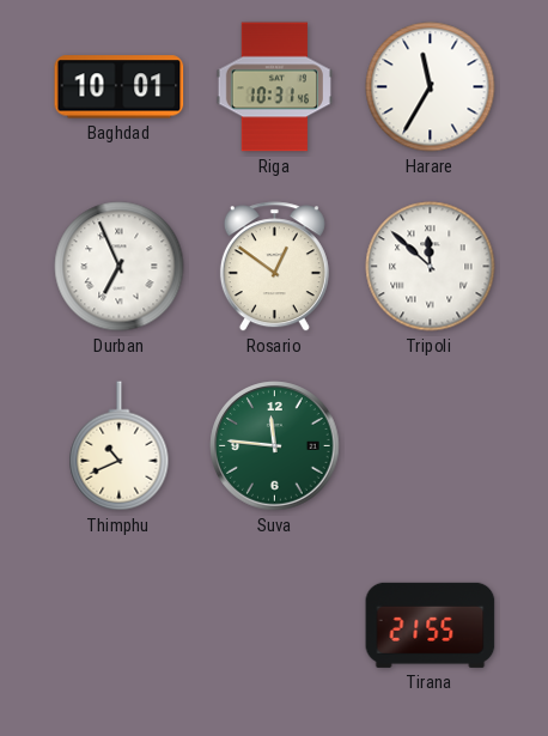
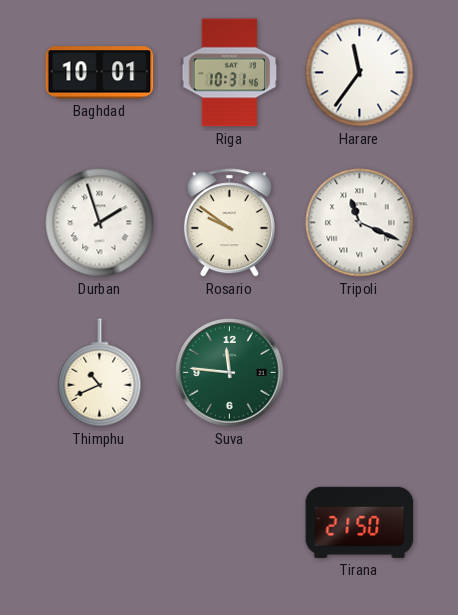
Harare: 11:35 -> 11:36
Durban: 6:56 -> 1:57
Rosario: 12:51 -> 9:51
Tripoli: 11:52 -> 11:19
Tirana: 21:55 -> 21:50
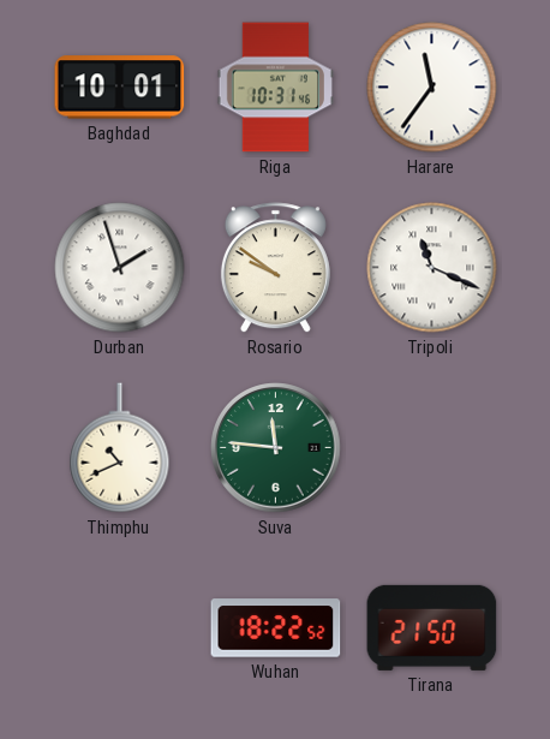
Wuhan: none -> 18:22
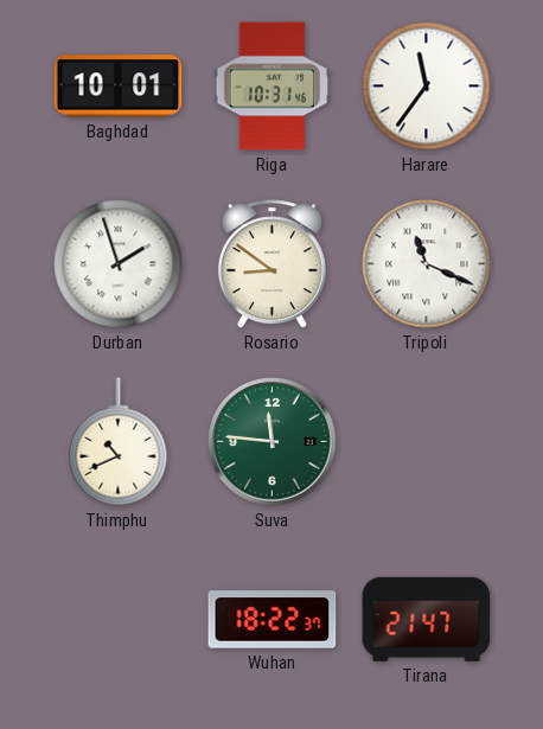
Rosario: 9:51 -> 8:51
Wuhan: 18:22:52 -> 18:22:37
Tirana: 21:50 -> 21:47
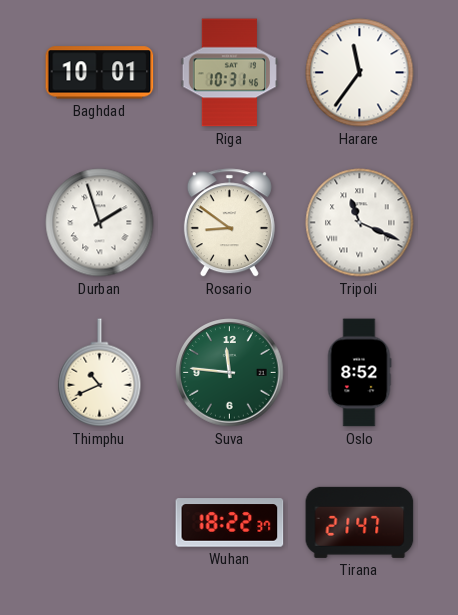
Oslo: none -> 8:52
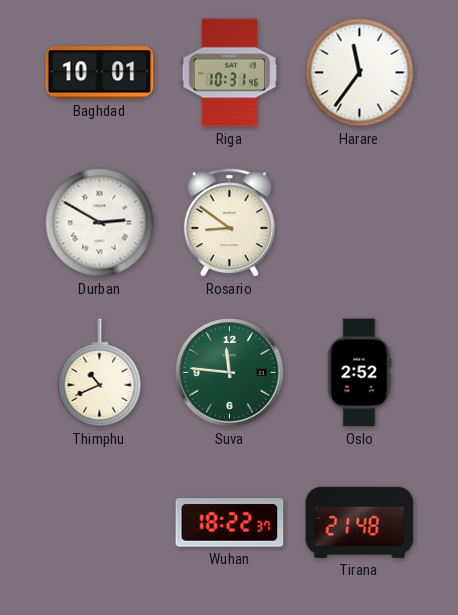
Durban: 1:57 -> 2:50
Tripoli: 11:19 -> none
Oslo: 8:52 -> 2:52
Tirana: 21:47 -> 21:48
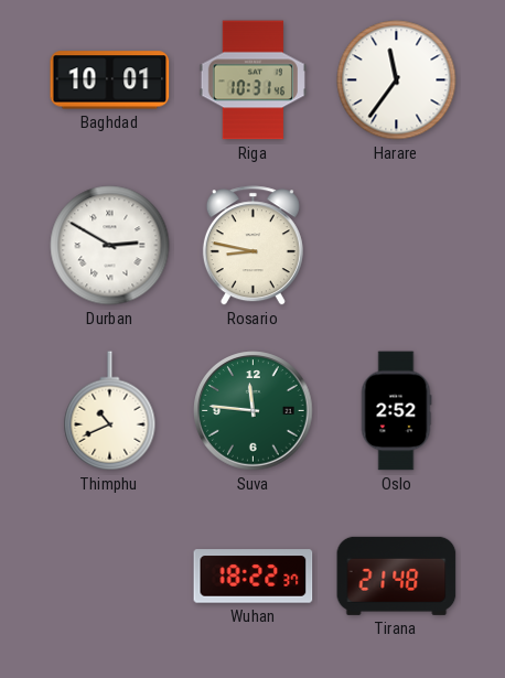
Rosario: 8:51 -> 8:47
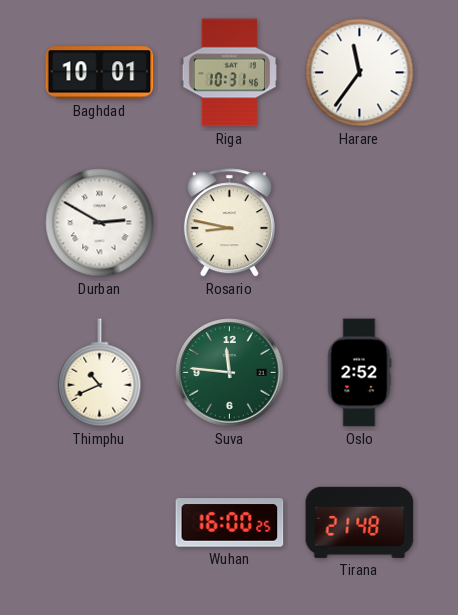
Wuhan: 18:22 -> 16:00
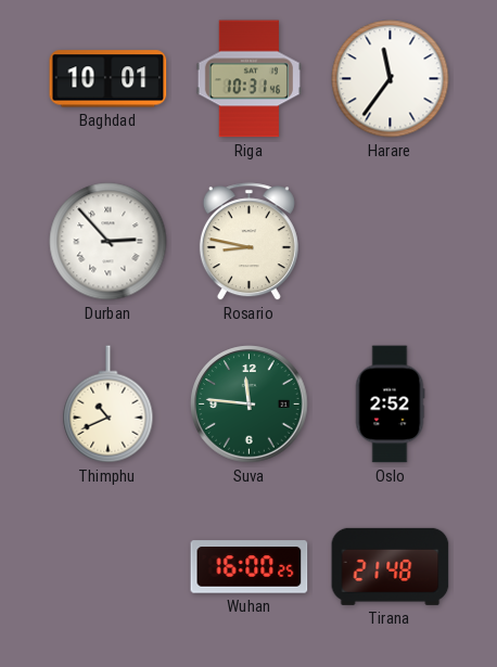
Durban: 2:50 -> 2:53
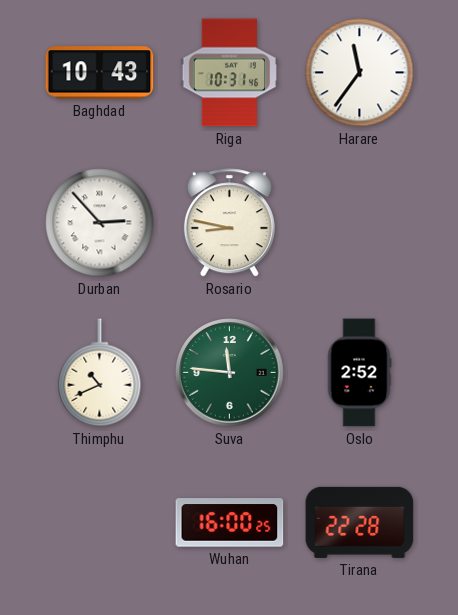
Baghdad: 10:01 -> 10:43
Tirana: 21:48 -> 22:28
